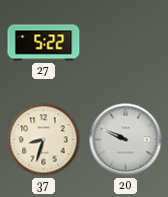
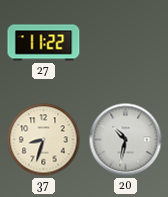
27: 5:22 -> 11:22
20: 9:49 -> 10:32
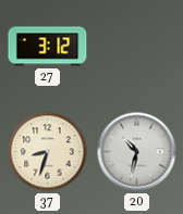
27: 11:22 -> 3:12
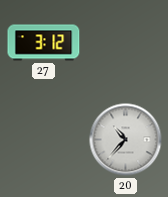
37: 8:33 -> none
20: 10:32 -> 10:37
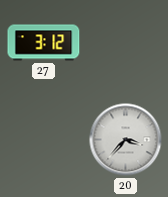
20: 10:37 -> 3:37
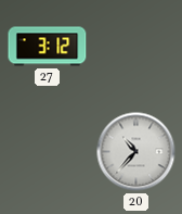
20: 3:37 -> 10:37
